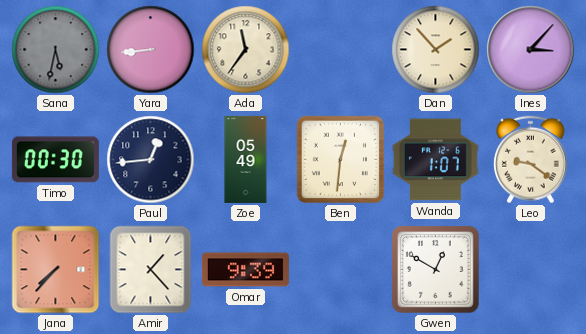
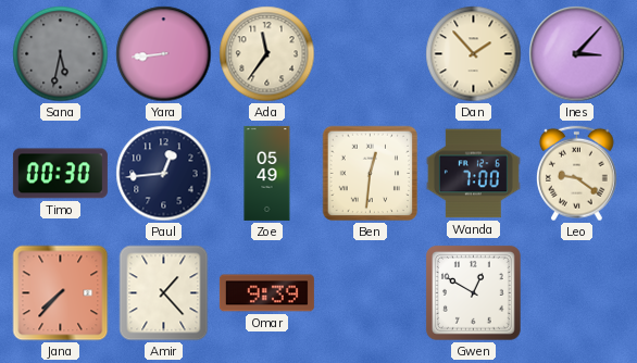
Wanda: 1:07 -> 7:00
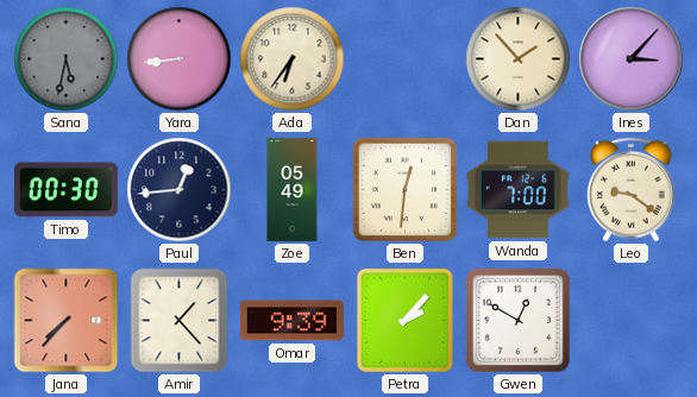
Ada: 11:36 -> 6:36
Petra: none -> 2:07
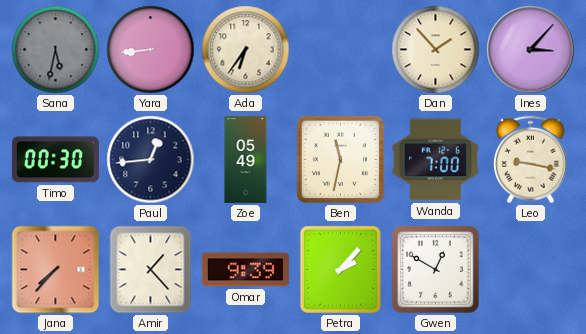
Ben: 12:31 -> 11:32
Leo: 9:21 -> 9:17
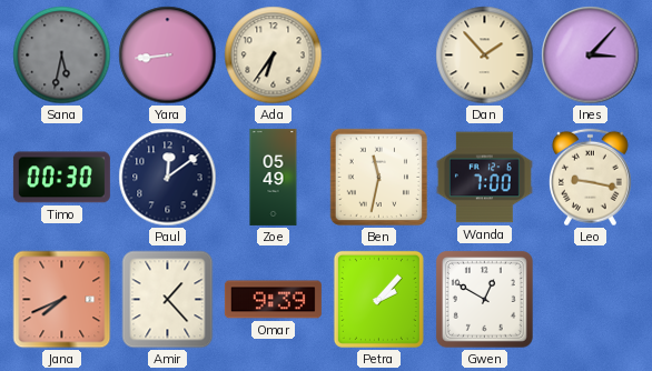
Paul: 12:44 -> 12:09
Jana: 7:37 -> 7:41
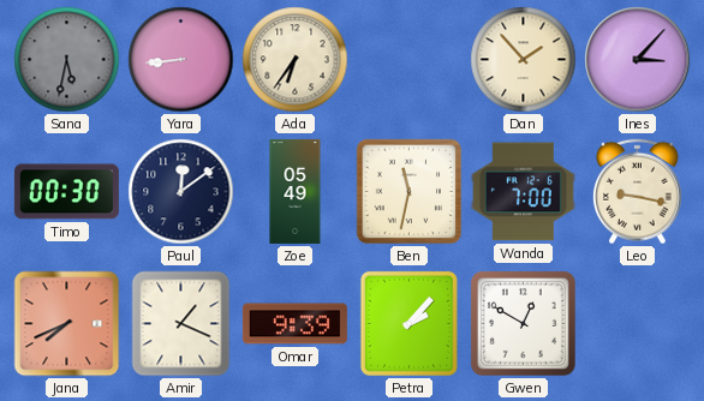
Amir: 1:23 -> 1:19
